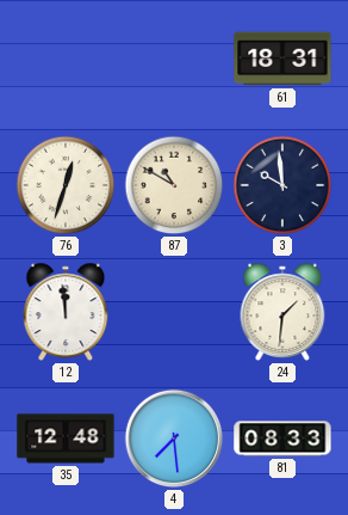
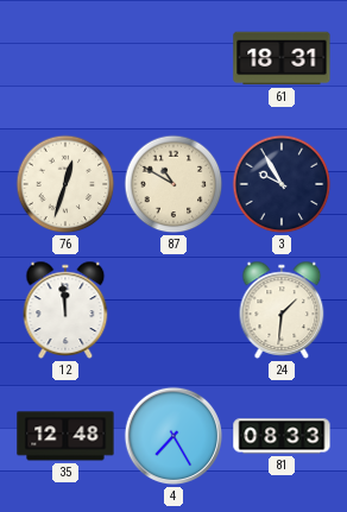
3: 9:59 -> 9:55
4: 7:29 -> 7:25
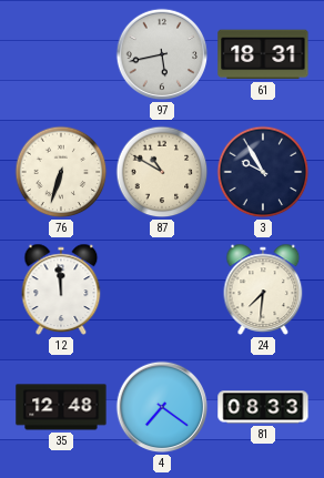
97: none -> 5:43
76: 12:33 -> 6:33
24: 1:31 -> 7:31
4: 7:25 -> 7:21
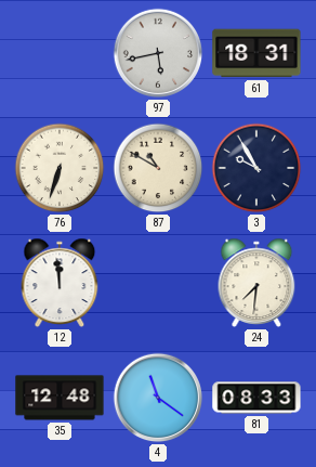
4: 7:21 -> 11:21
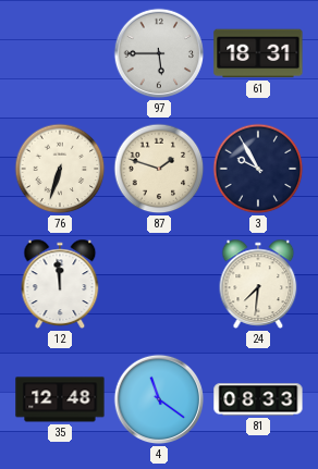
97: 5:43 -> 5:45
87: 10:50 -> 1:48
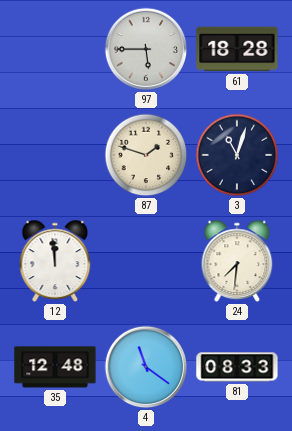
61: 18:31 -> 18:28
76: 6:33 -> none
3: 9:55 -> 11:03
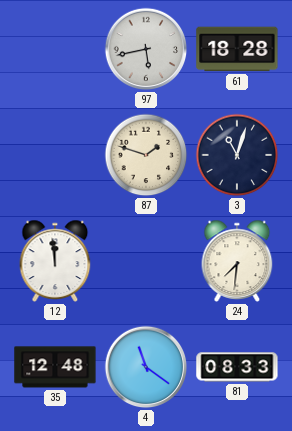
97: 5:45 -> 5:43
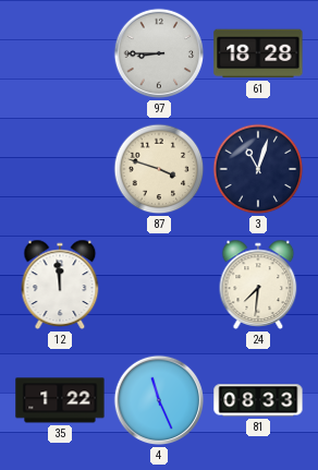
97: 5:43 -> 8:45
87: 1:48 -> 3:48
35: 12:48 -> 1:22
4: 11:21 -> 11:26
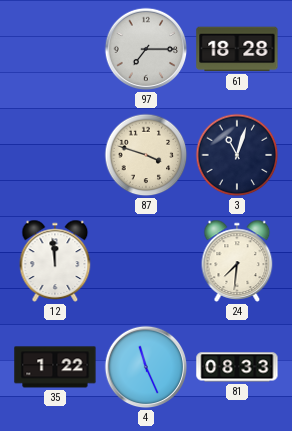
97: 8:45 -> 7:15
